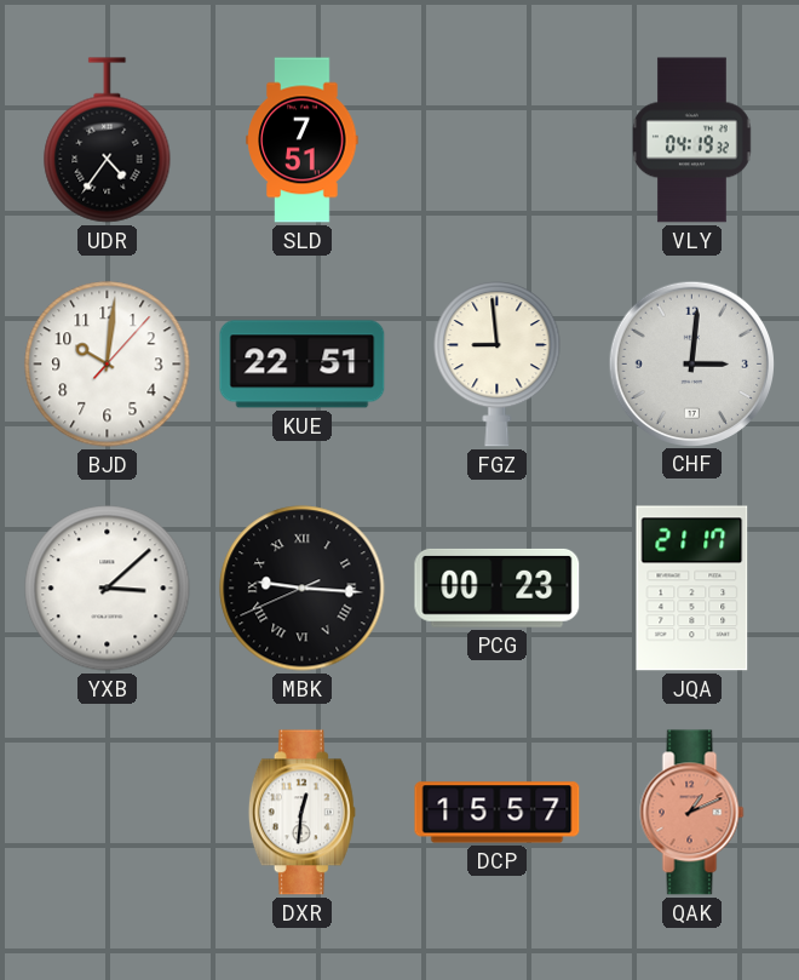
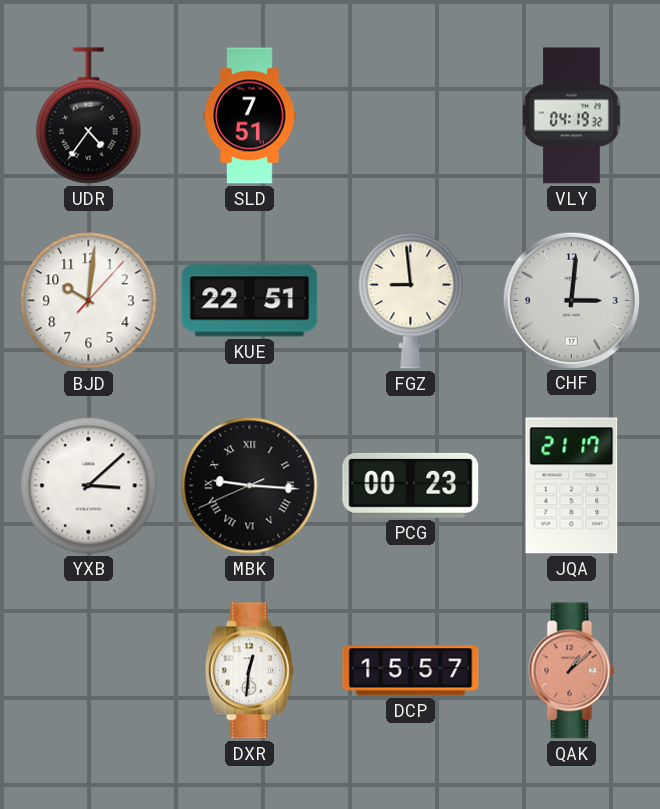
QAK: 1:11 -> 1:08
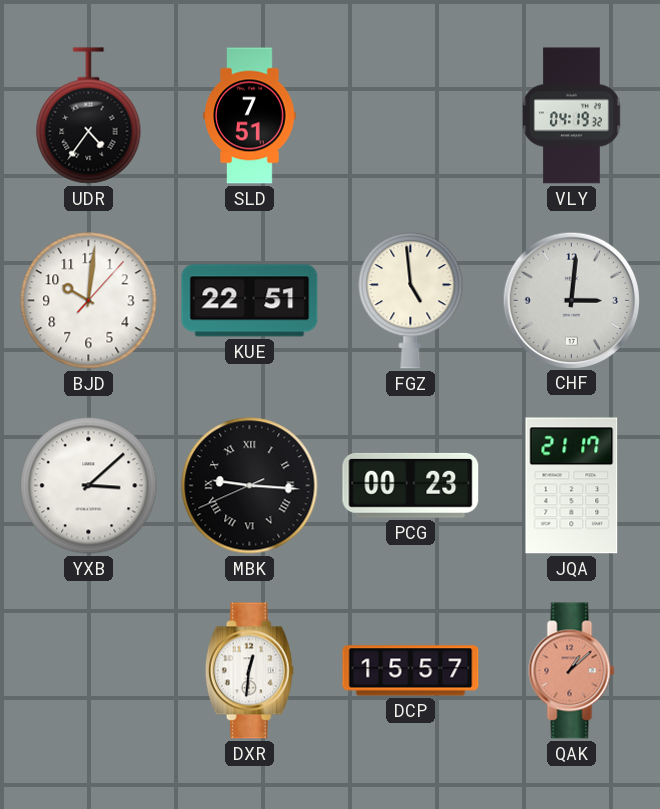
FGZ: 8:59 -> 4:59
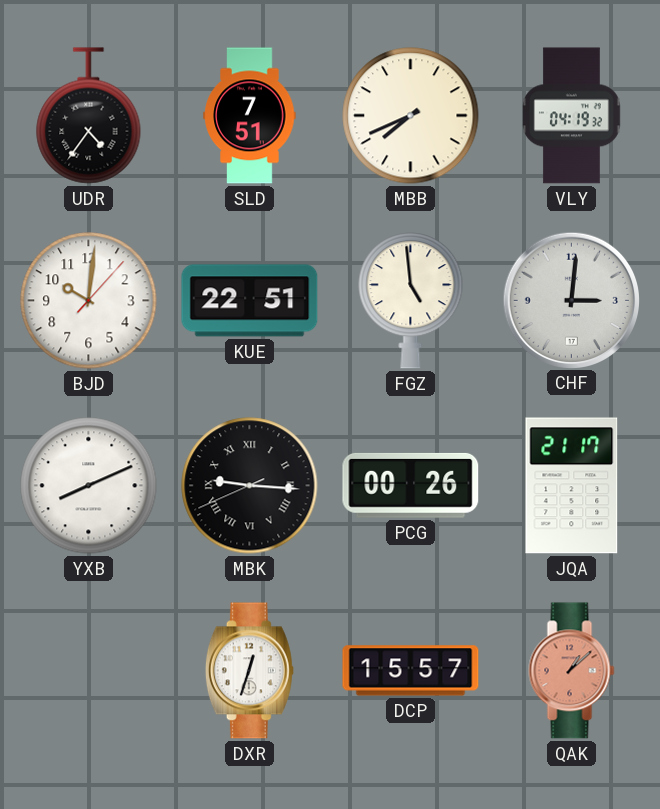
MBB: none -> 7:41
YXB: 3:08 -> 8:11
PCG: 00:23 -> 00:26
DXR: 12:31 -> 12:33
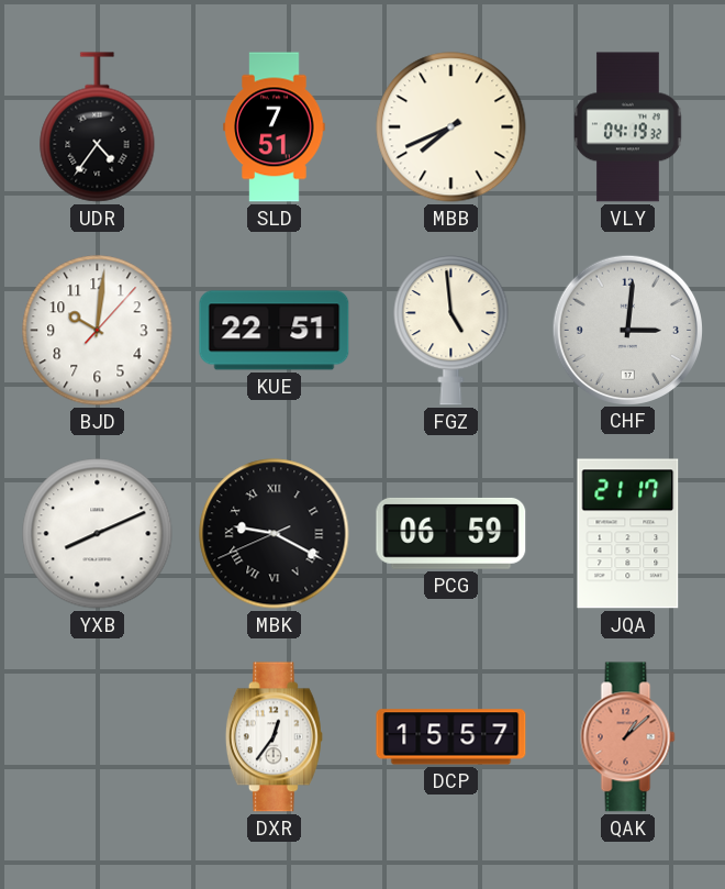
MBK: 9:15 -> 9:19
PCG: 00:26 -> 06:59
DXR: 12:33 -> 12:36
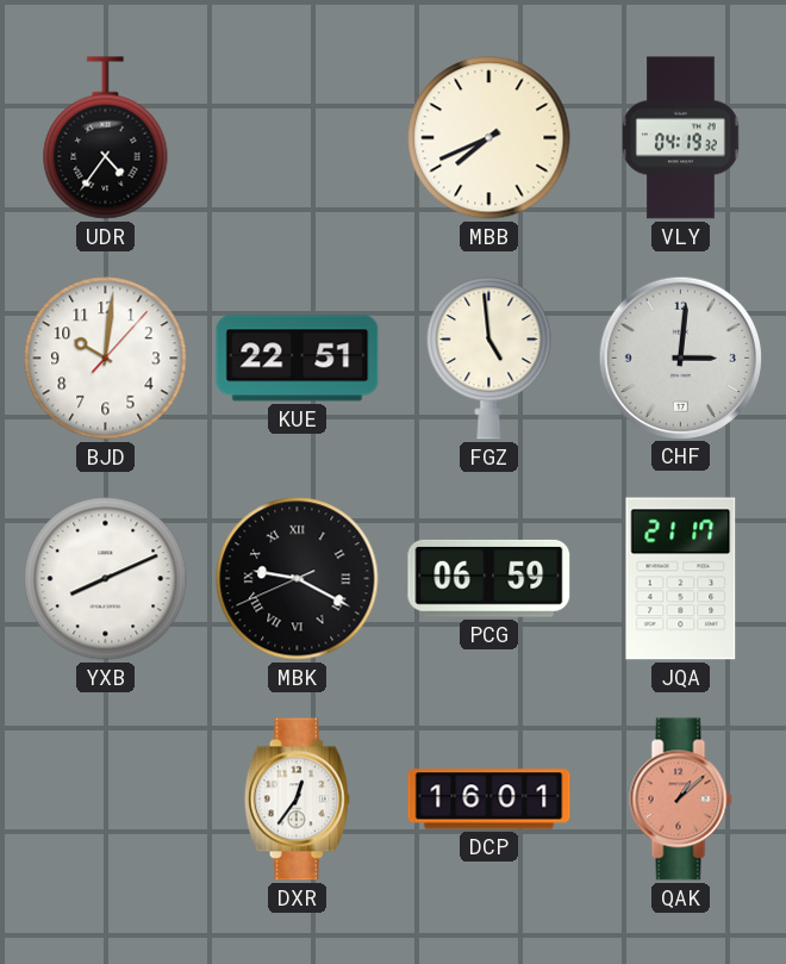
SLD: 7:51 -> none
DCP: 15:57 -> 16:01
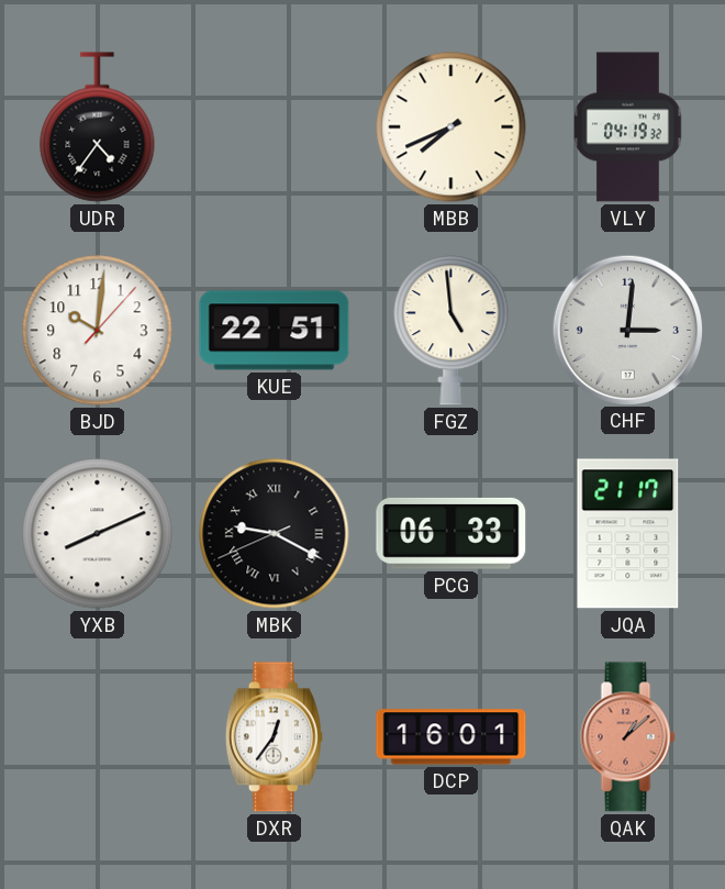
PCG: 06:59 -> 06:33
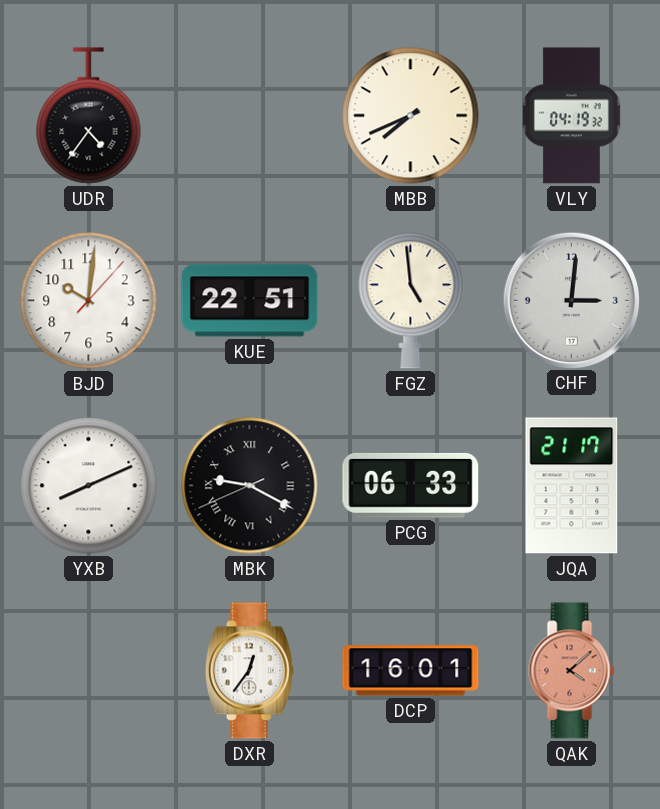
QAK: 1:08 -> 4:08
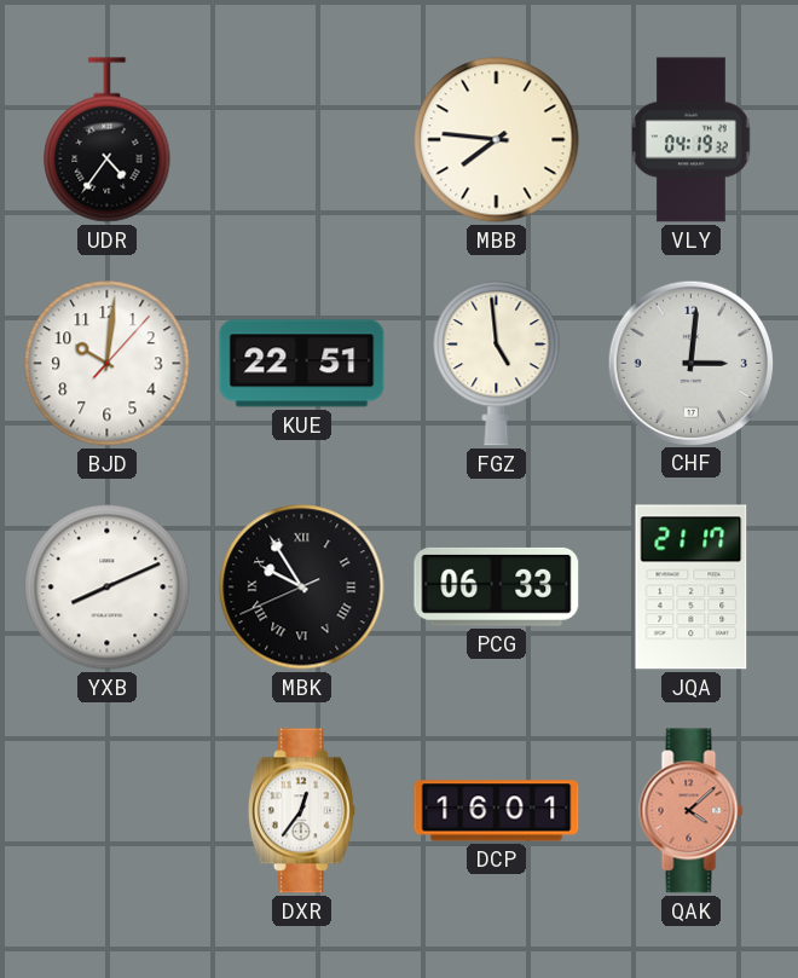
MBB: 7:41 -> 7:46
MBK: 9:19 -> 9:54
